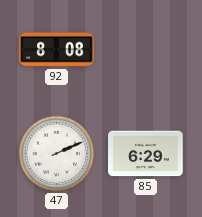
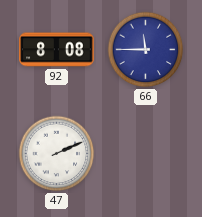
66: none -> 11:45
85: 6:29 -> none
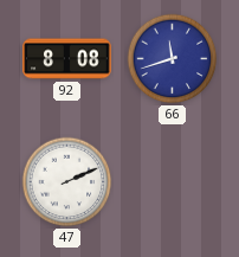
66: 11:45 -> 11:42
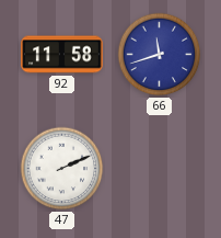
92: 8:08 -> 11:58
